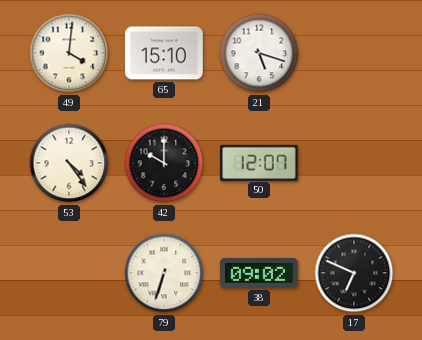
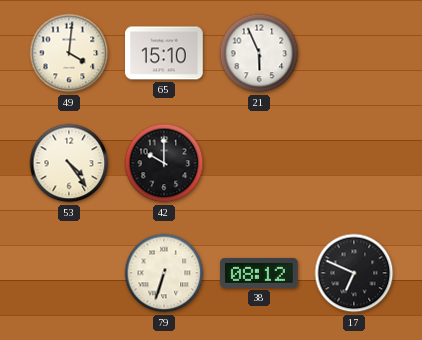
21: 5:18 -> 5:56
50: 12:07 -> none
38: 09:02 -> 08:12
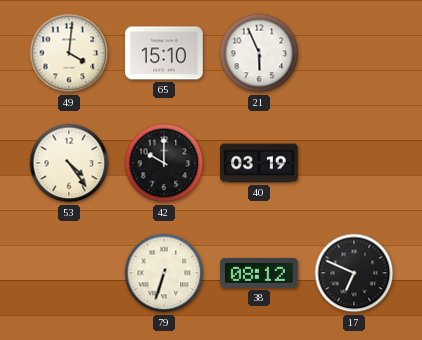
40: none -> 03:19
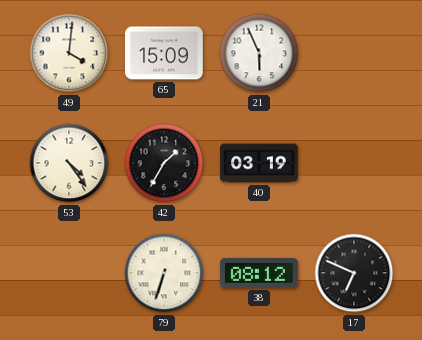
65: 15:10 -> 15:09
42: 10:00 -> 1:35
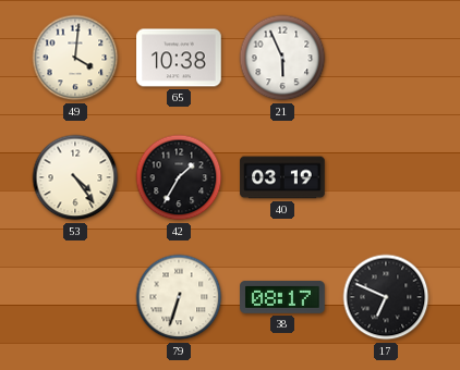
65: 15:09 -> 10:38
38: 08:12 -> 08:17
